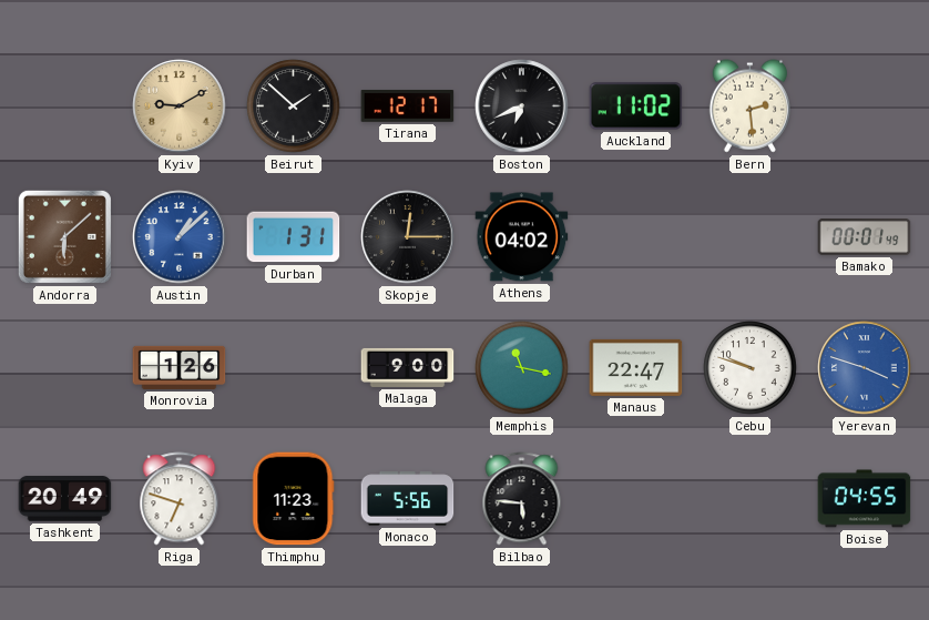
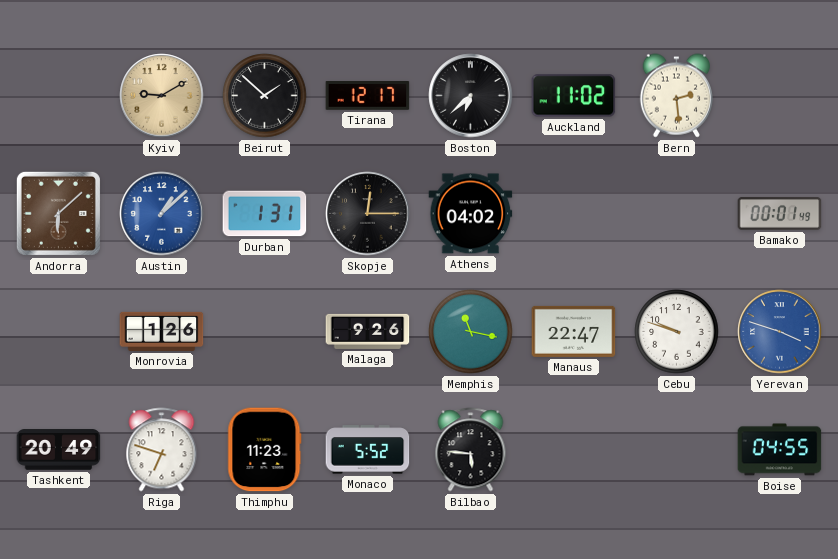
Boston: 6:41 -> 6:38
Malaga: 9:00 -> 9:26
Monaco: 5:56 -> 5:52
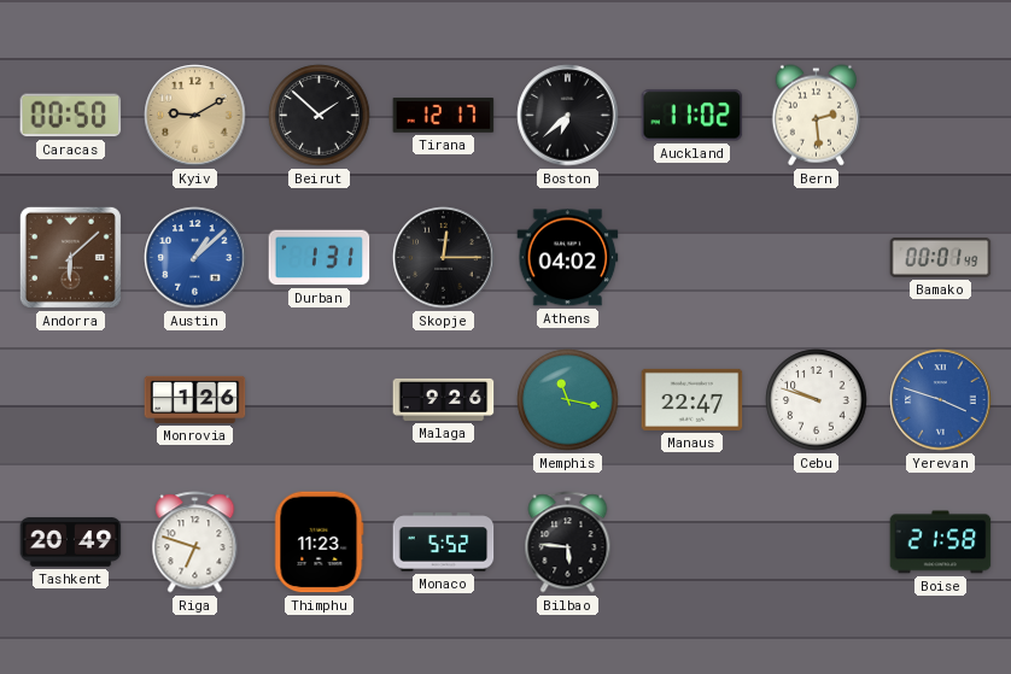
Caracas: none -> 00:50
Boise: 04:55 -> 21:58
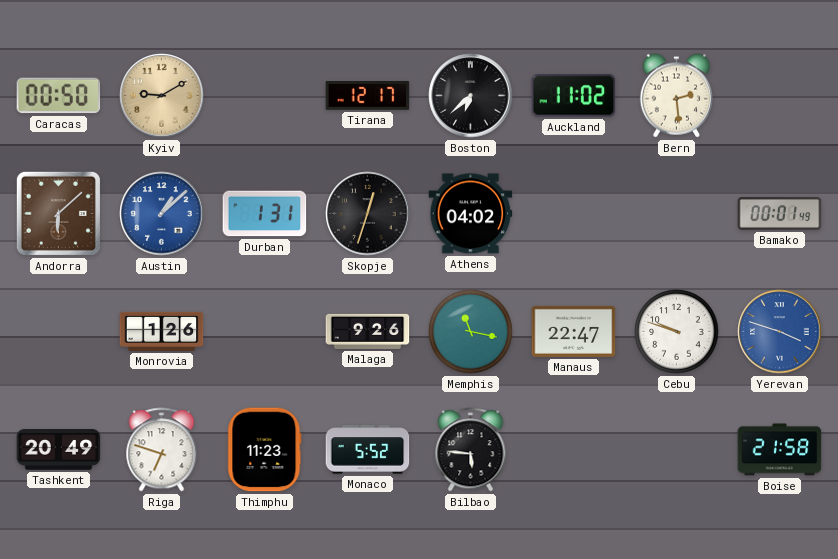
Beirut: 1:52 -> none
Skopje: 12:15 -> 12:33
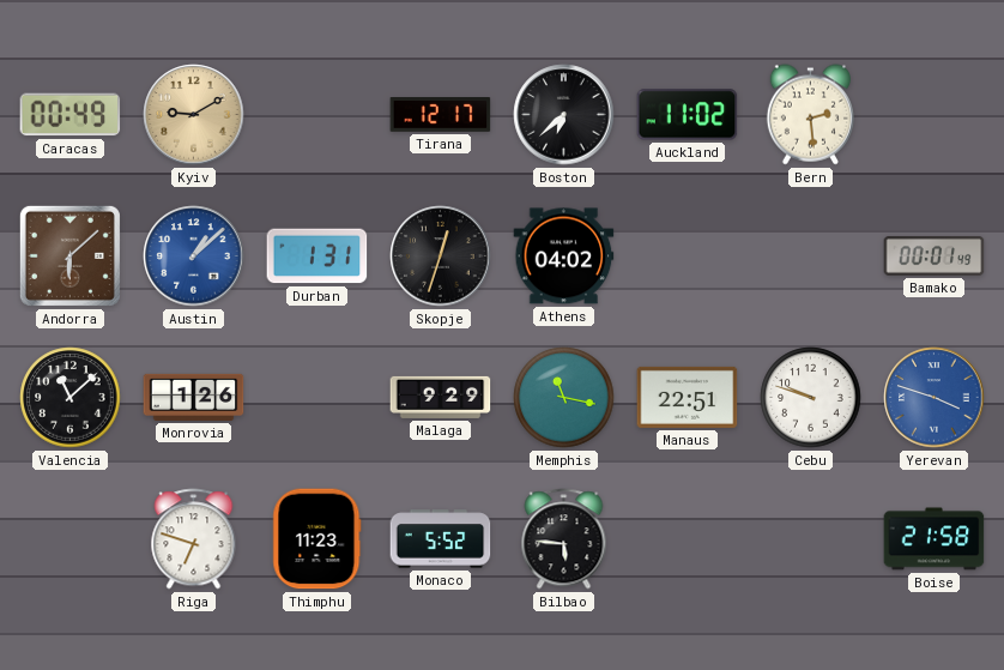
Caracas: 00:50 -> 00:49
Valencia: none -> 11:08
Malaga: 9:26 -> 9:29
Manaus: 22:47 -> 22:51
Tashkent: 20:49 -> none
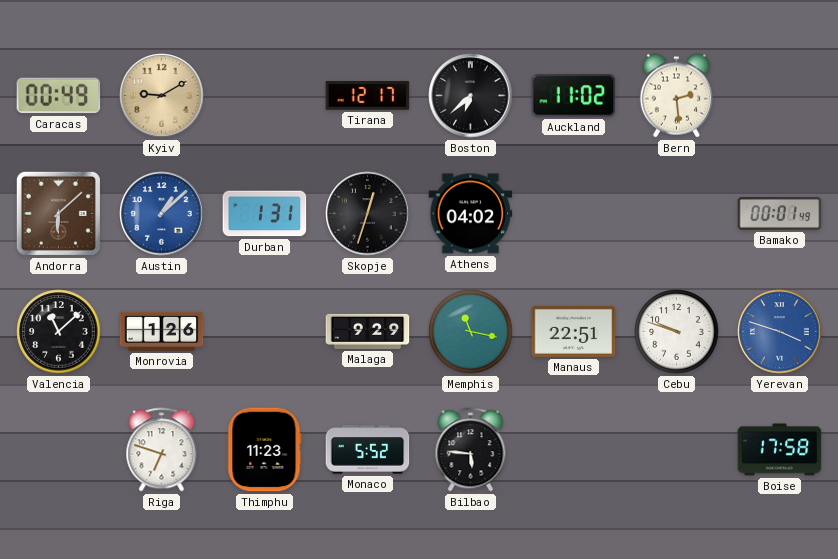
Boise: 21:58 -> 17:58
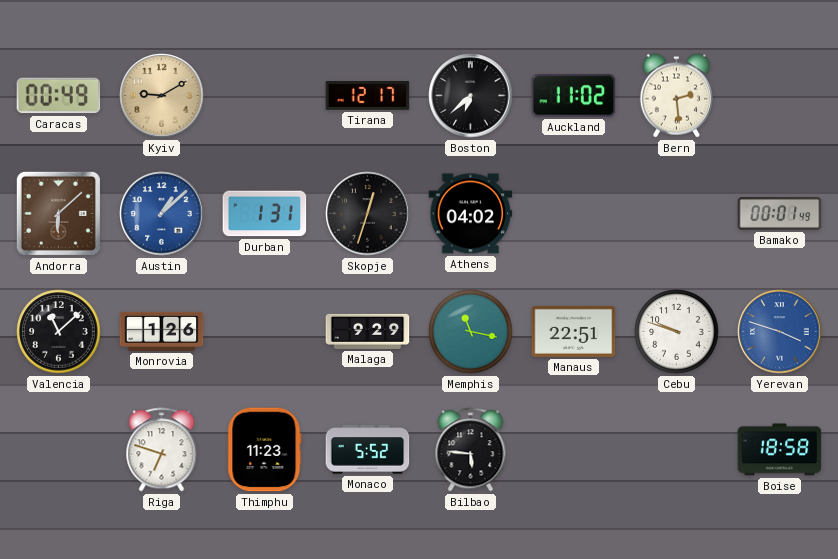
Boise: 17:58 -> 18:58
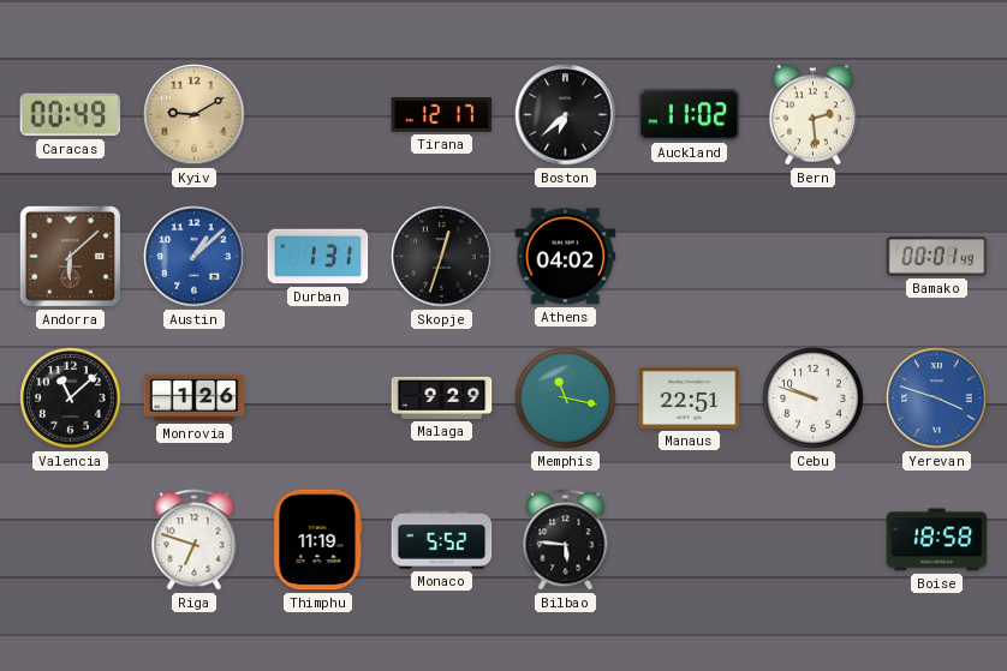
Thimphu: 11:23 -> 11:19
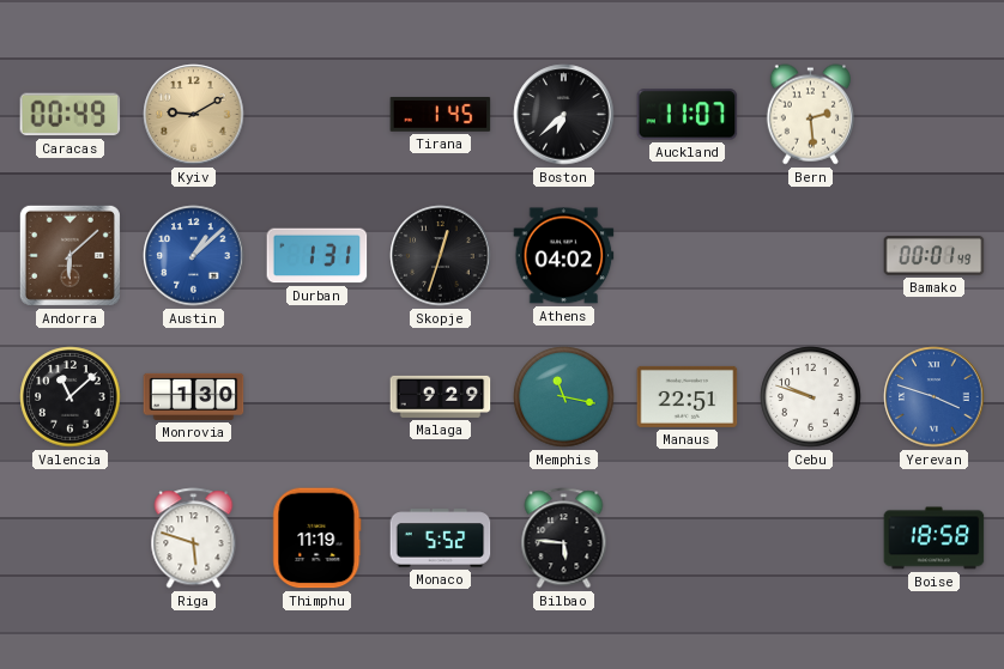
Tirana: 12:17 -> 1:45
Auckland: 11:02 -> 11:07
Monrovia: 1:26 -> 1:30
Riga: 6:48 -> 5:48
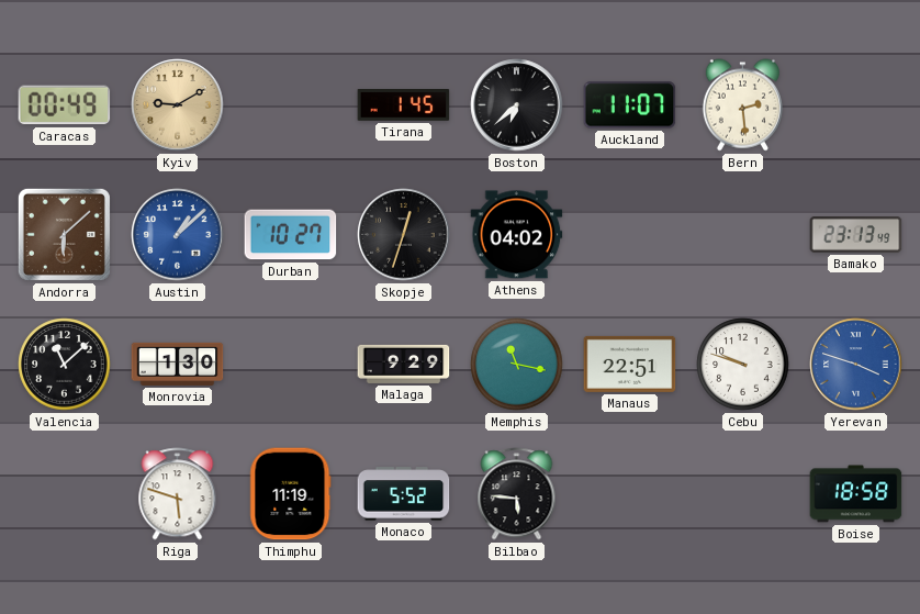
Durban: 1:31 -> 10:27
Bamako: 00:01 -> 23:13
